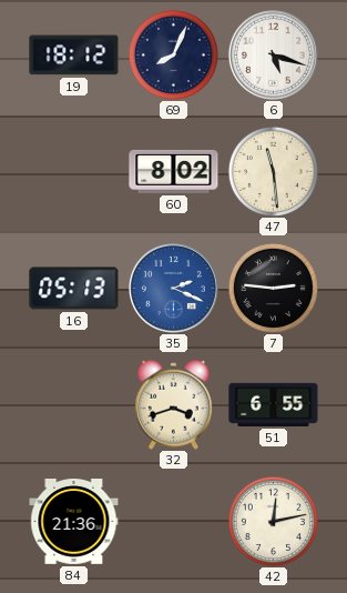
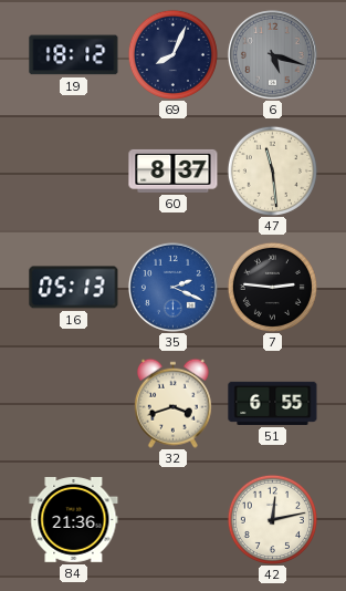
6 dial: white -> grey
60: 8:02 -> 8:37
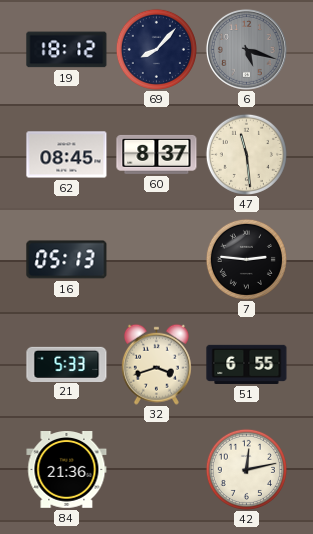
69: 8:04 -> 8:07
62: none -> 08:45
35: 2:19 -> none
21: none -> 5:33
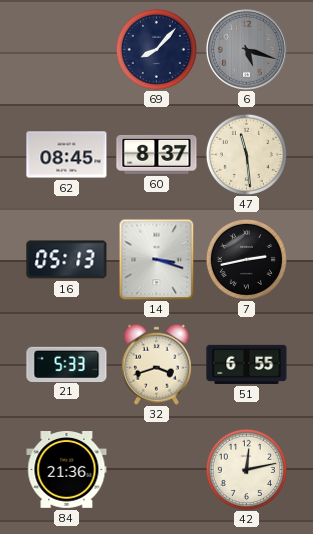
19: 18:12 -> none
14: none -> 3:18
7: 2:46 -> 2:43
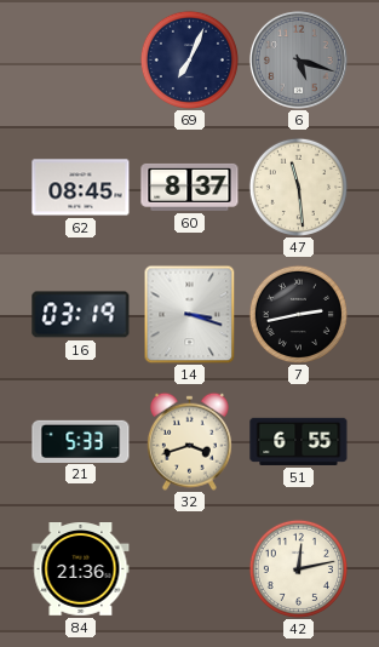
69: 8:07 -> 7:04
16: 05:13 -> 03:19
